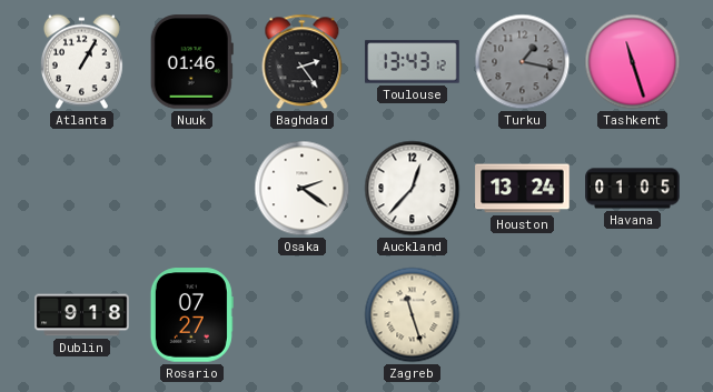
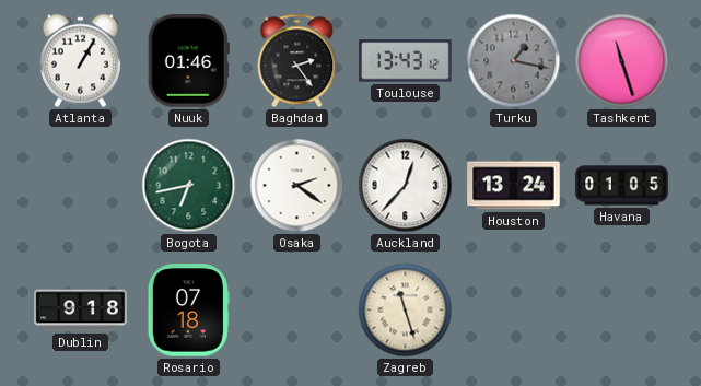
Bogota: none -> 6:43
Rosario: 07:27 -> 07:18
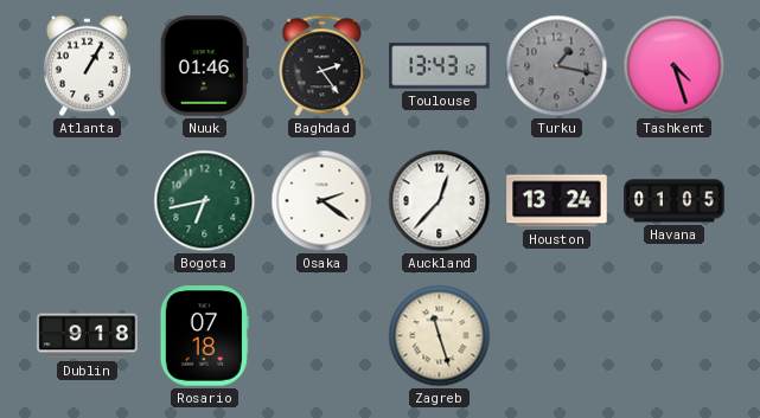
Tashkent: 11:27 -> 4:27
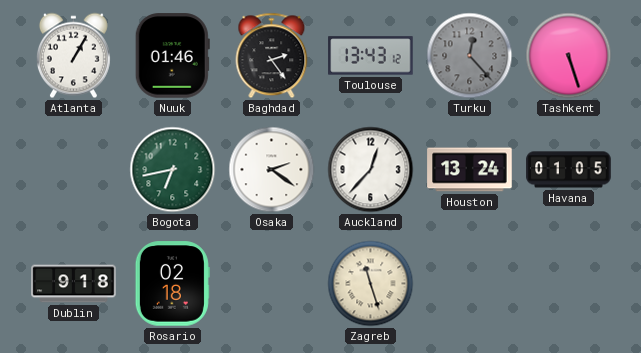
Turku: 1:17 -> 12:23
Tashkent: 4:27 -> 5:27
Rosario: 07:18 -> 02:18
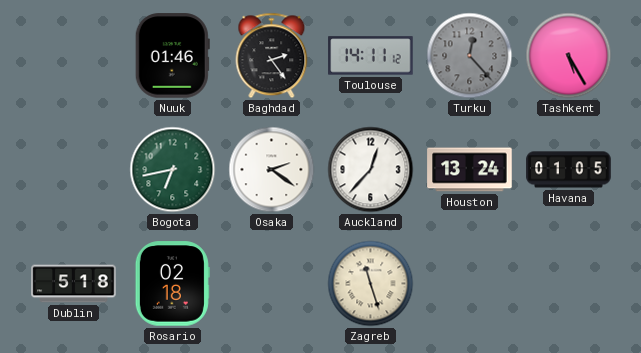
Atlanta: 1:05 -> none
Toulouse: 13:43 -> 14:11
Tashkent: 5:27 -> 5:25
Dublin: 9:18 -> 5:18
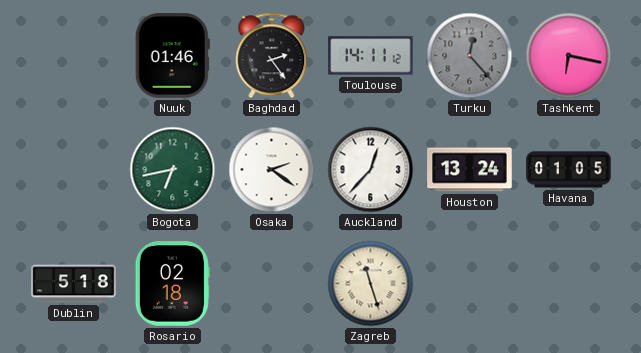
Tashkent: 5:25 -> 6:17
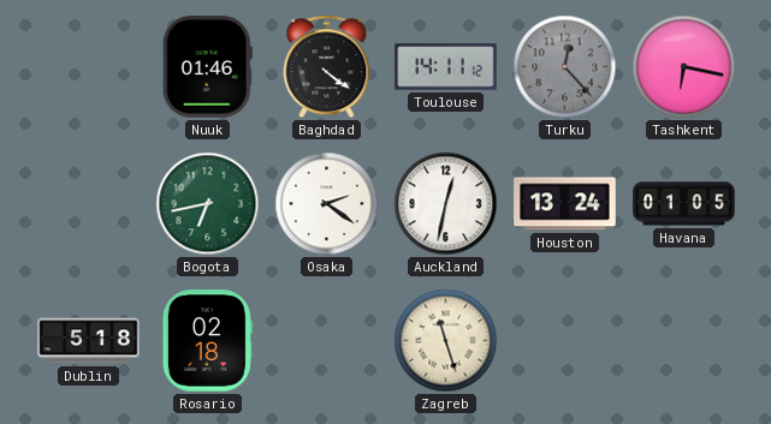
Baghdad: 2:24 -> 4:21
Auckland: 12:37 -> 12:32
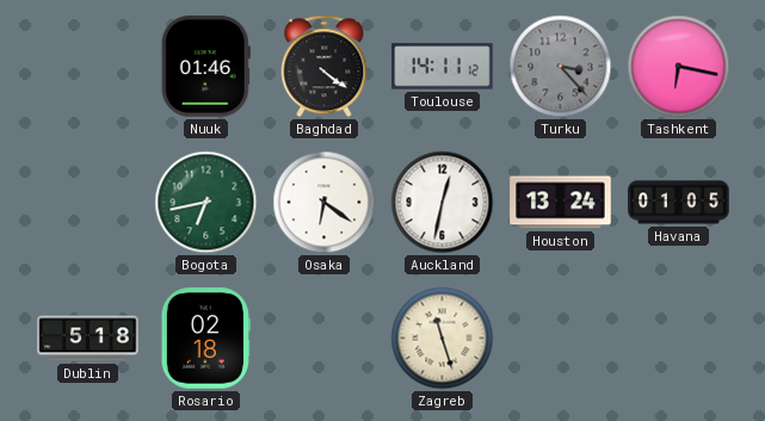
Turku: 12:23 -> 3:23
Osaka: 2:21 -> 6:21
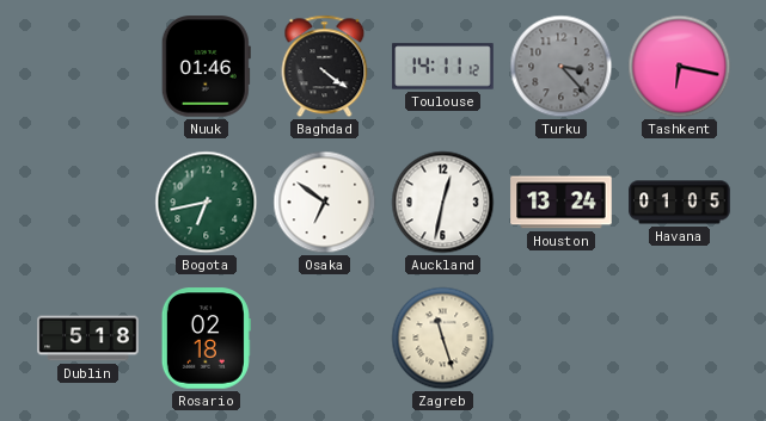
Osaka: 6:21 -> 6:51
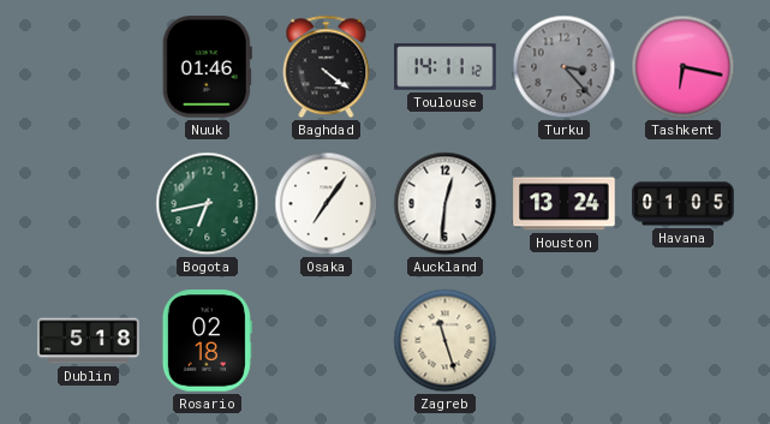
Osaka: 6:51 -> 7:06
Auckland: 12:32 -> 12:31
